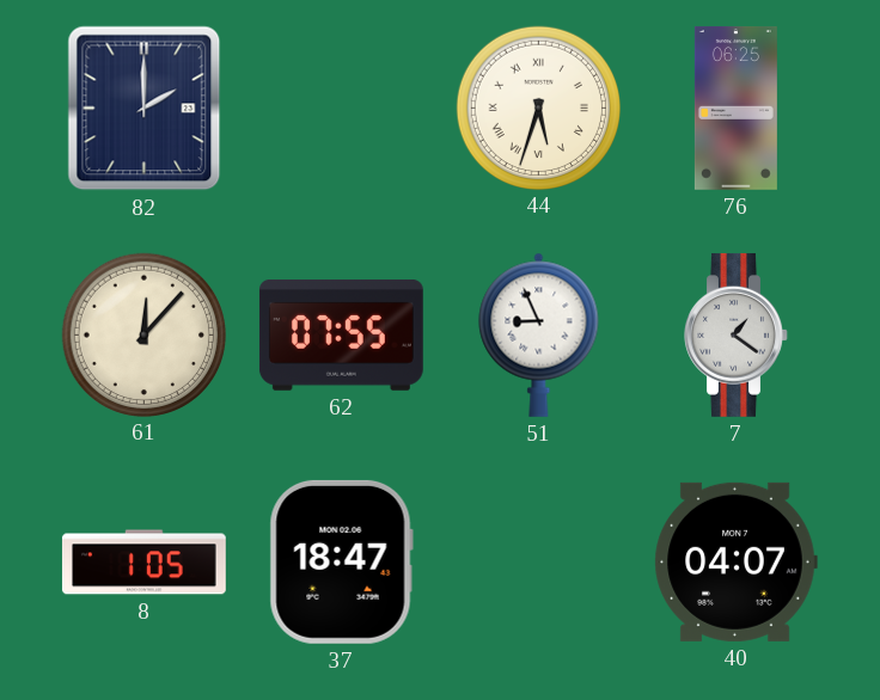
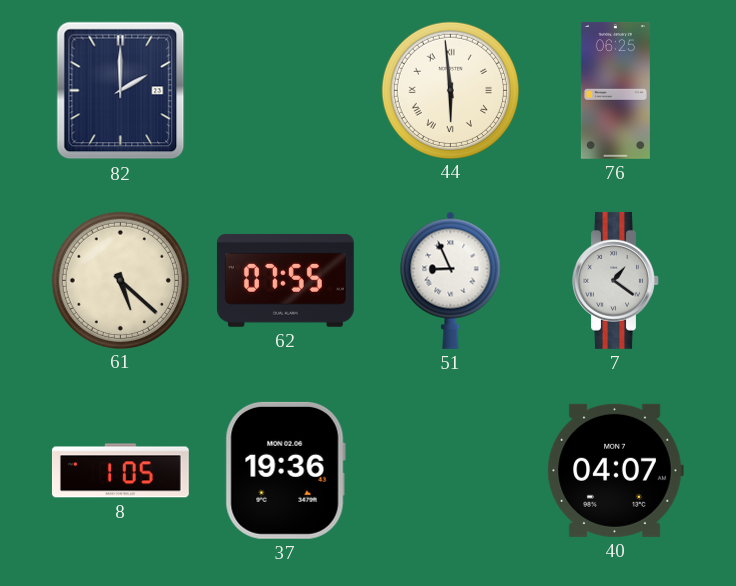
44: 5:33 -> 5:59
61: 12:07 -> 5:22
37: 18:47 -> 19:36
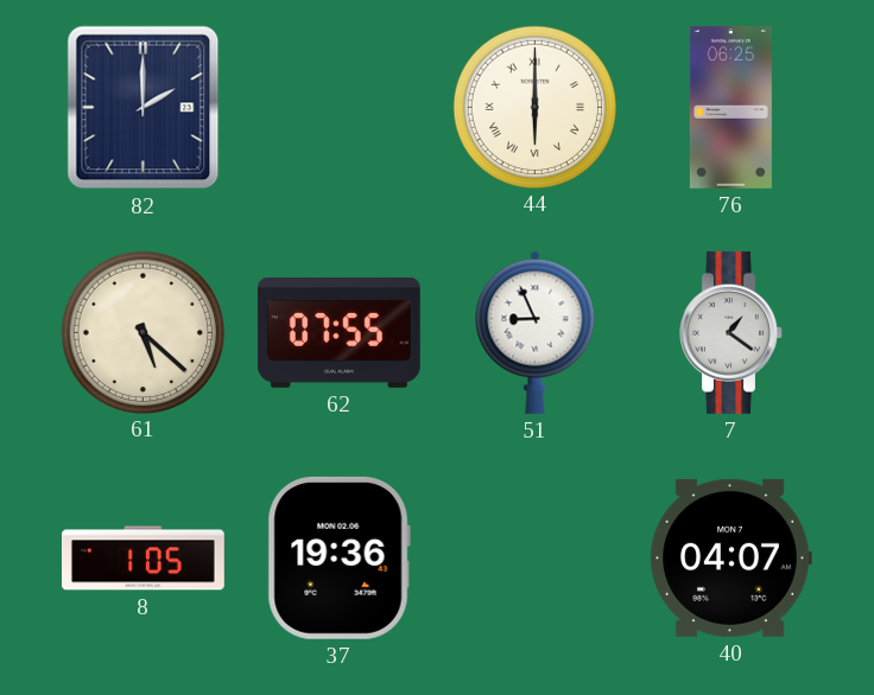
44: 5:59 -> 6:00
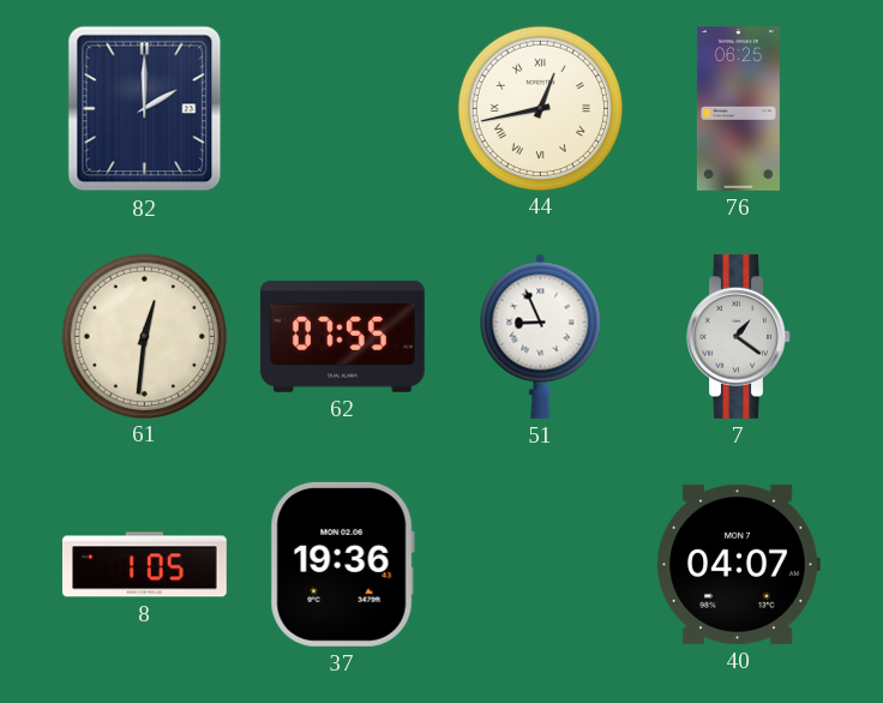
44: 6:00 -> 12:43
61: 5:22 -> 12:31
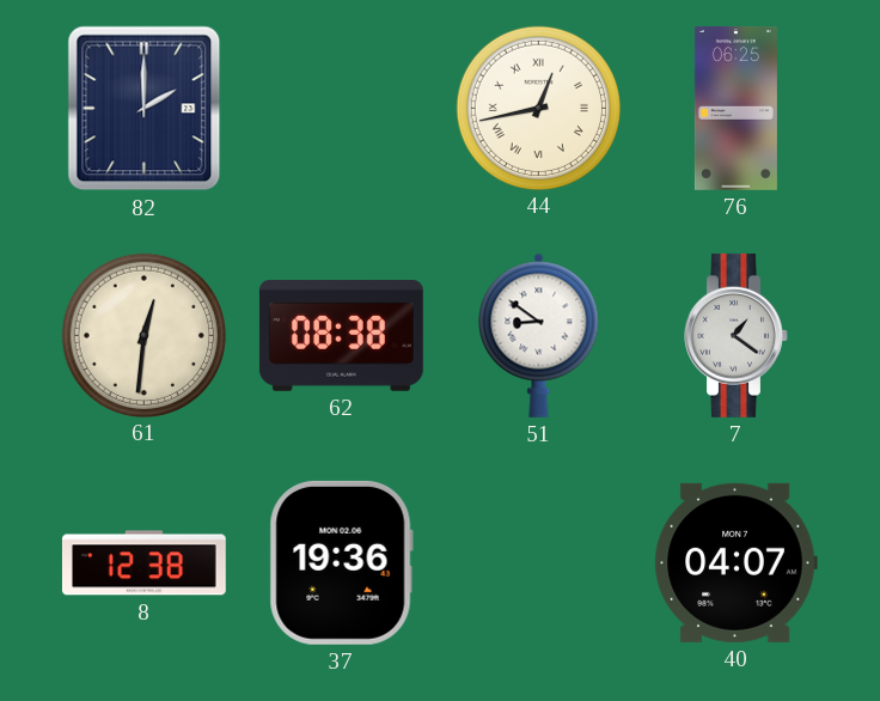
62: 07:55 -> 08:38
51: 8:56 -> 8:51
8: 1:05 -> 12:38
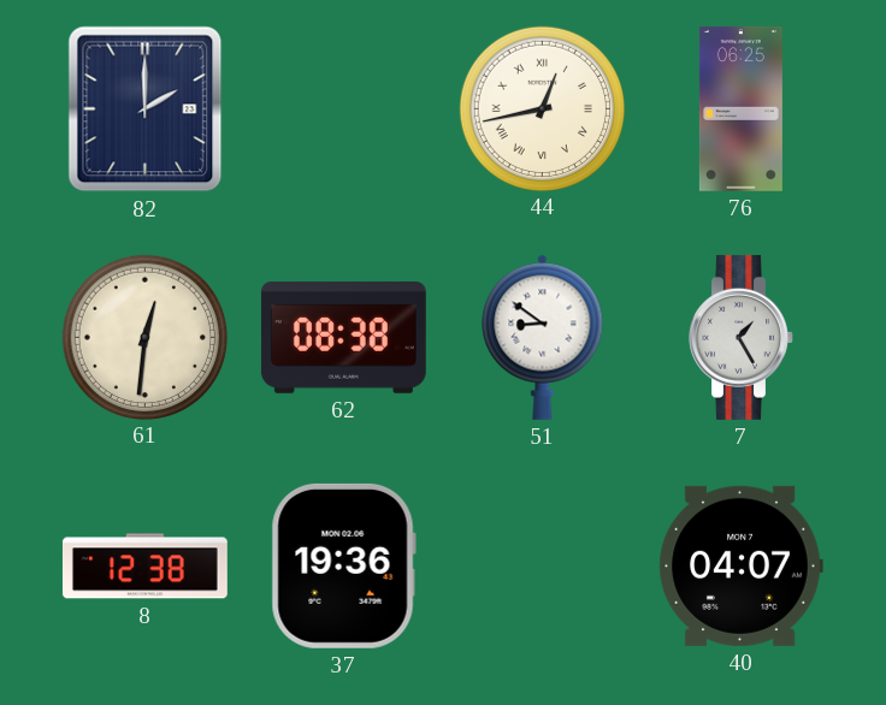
7: 1:21 -> 1:25
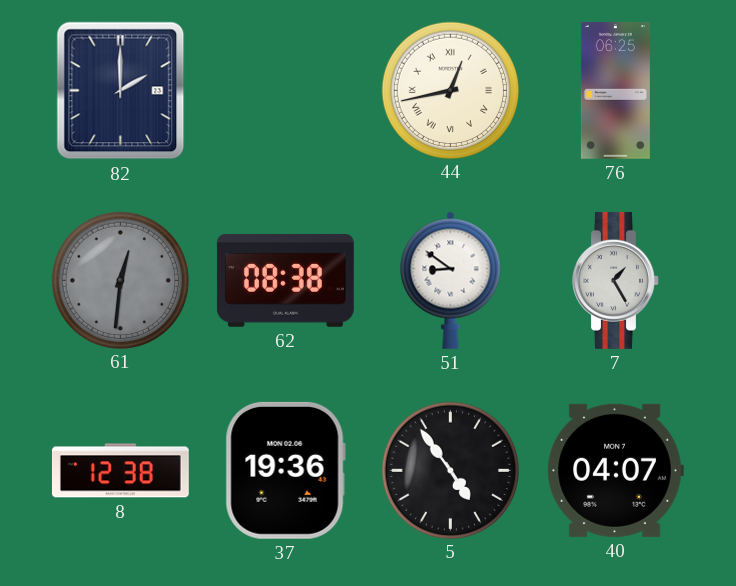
61 dial: cream -> grey
5: none -> 4:54
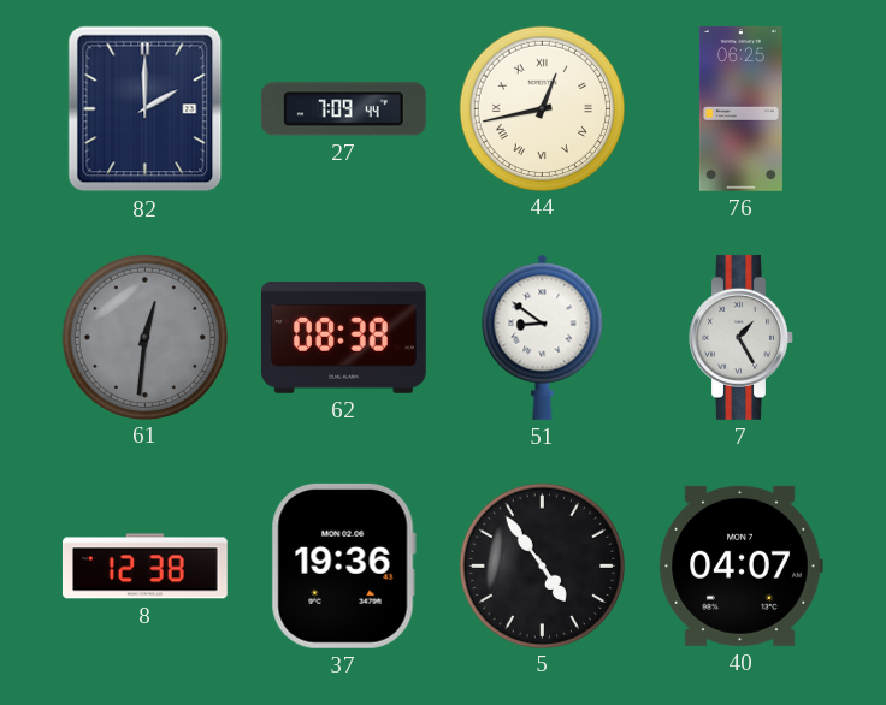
27: none -> 7:09
